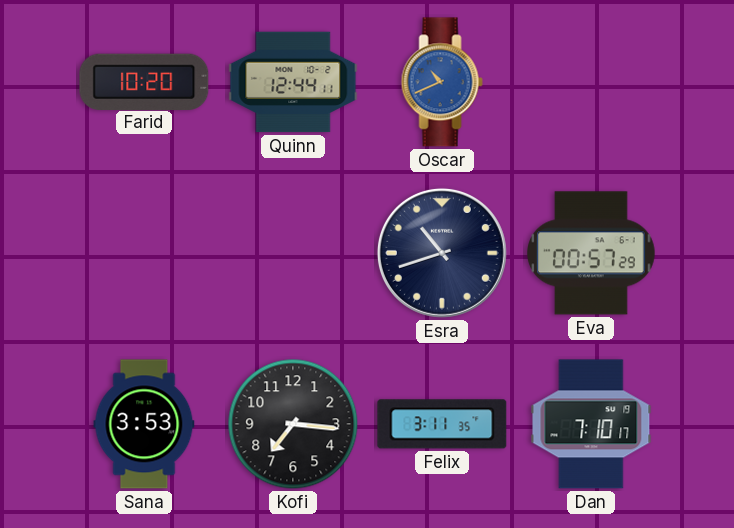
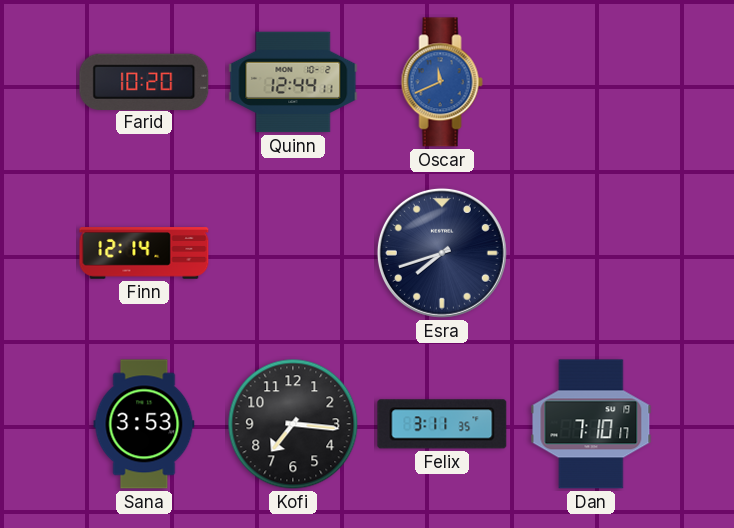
Oscar: 10:41 -> 11:41
Finn: none -> 12:14
Esra: 10:42 -> 7:42
Eva: 00:57 -> none
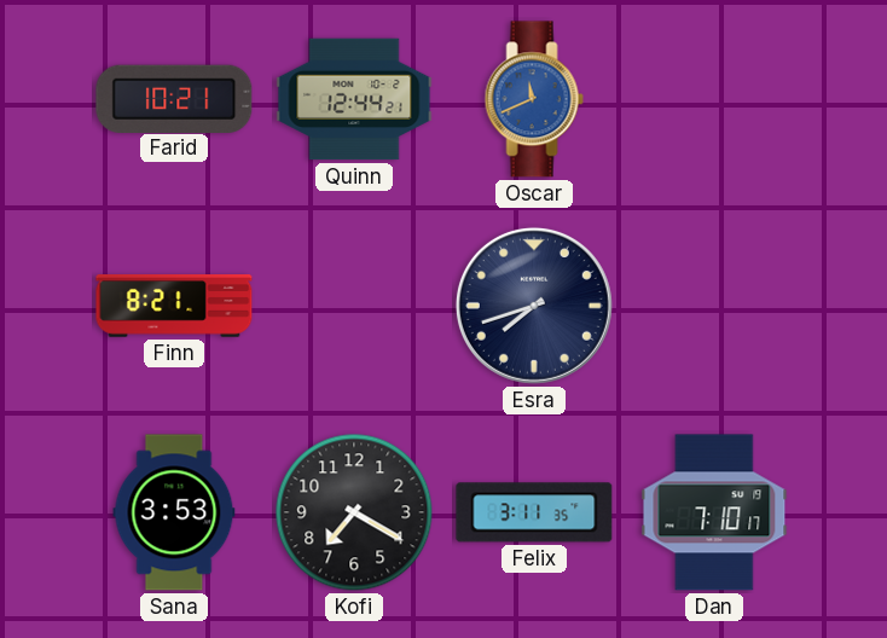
Farid: 10:20 -> 10:21
Quinn: 12:44:11 -> 12:44:21
Finn: 12:14 -> 8:21
Kofi: 7:16 -> 7:20
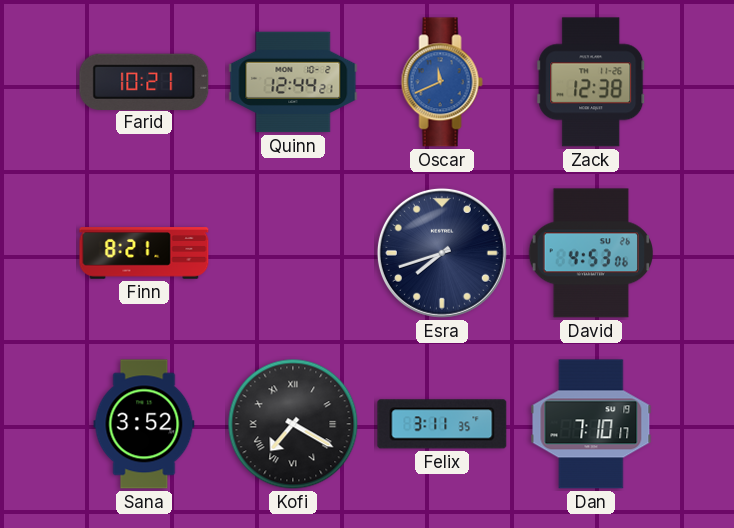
Zack: none -> 12:38
David: none -> 4:53
Sana: 3:53 -> 3:52
Kofi numerals: Arabic -> Roman
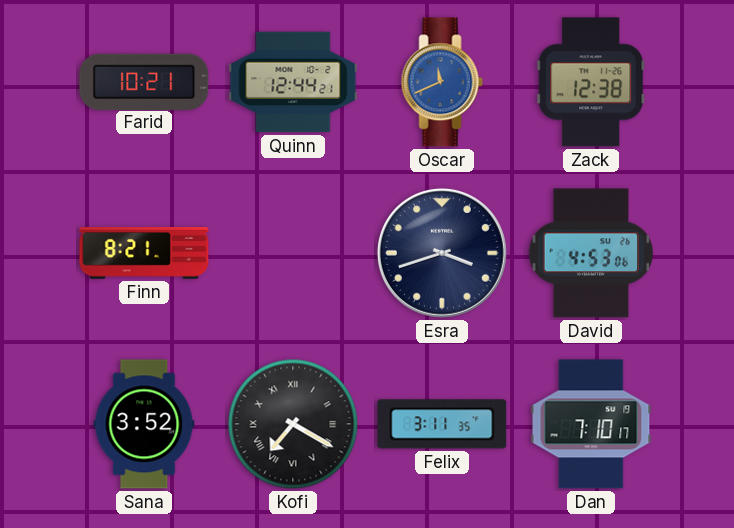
Esra: 7:42 -> 3:42
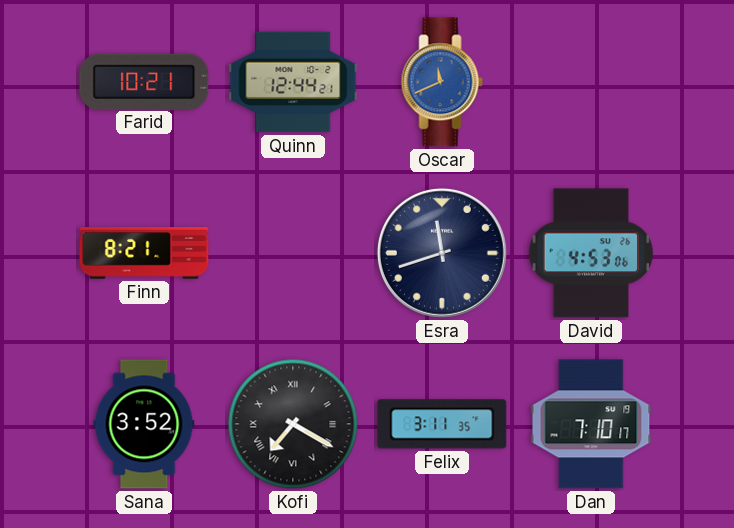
Zack: 12:38 -> none
Esra: 3:42 -> 11:42
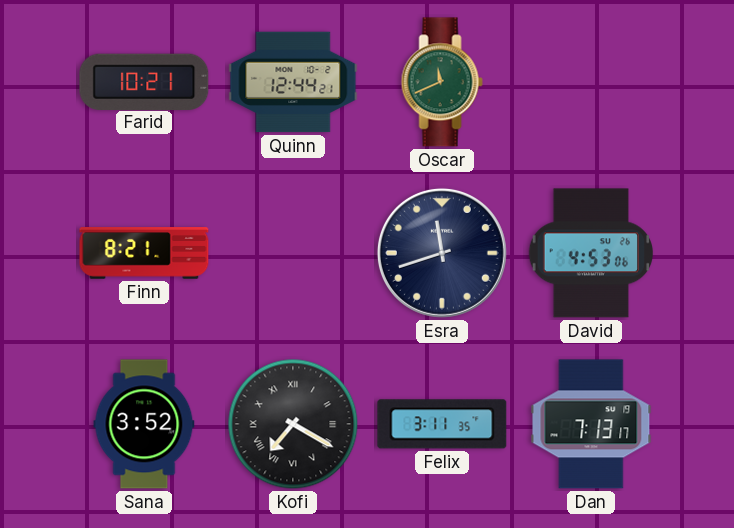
Oscar dial: blue -> green
Dan: 7:10 -> 7:13
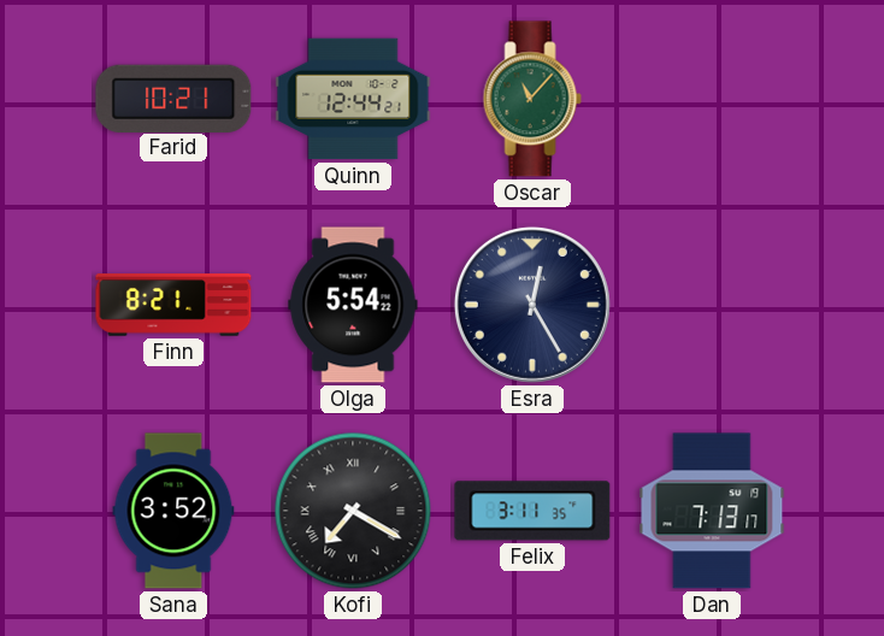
Oscar: 11:41 -> 11:07
Olga: none -> 5:54
Esra: 11:42 -> 12:25
David: 4:53 -> none
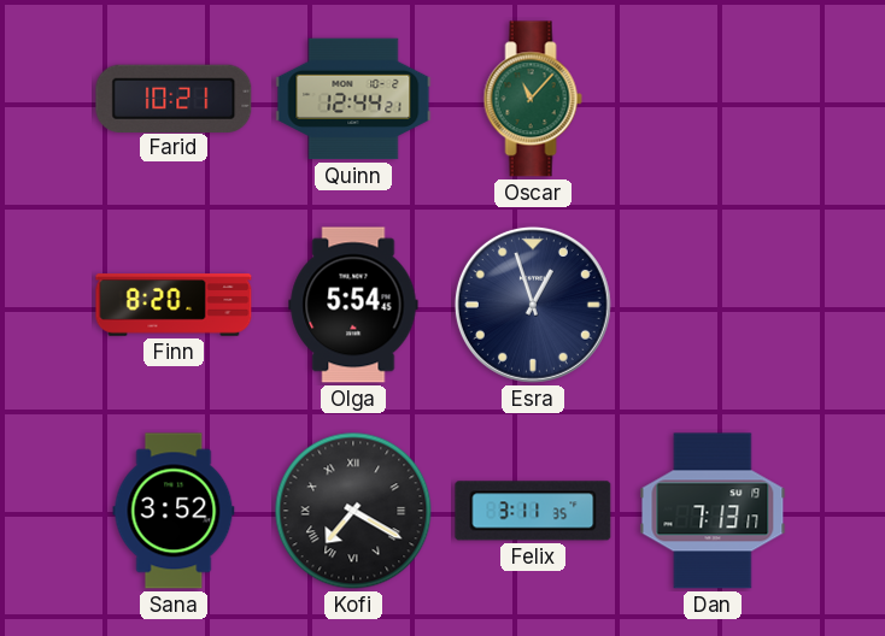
Finn: 8:21 -> 8:20
Olga: 5:54:22 -> 5:54:45
Esra: 12:25 -> 12:57
